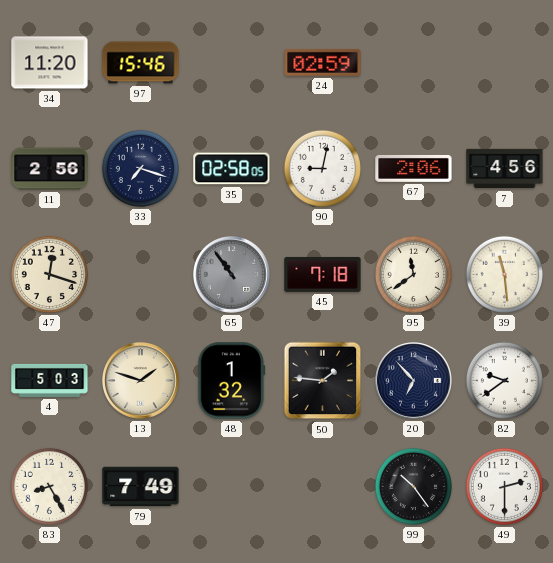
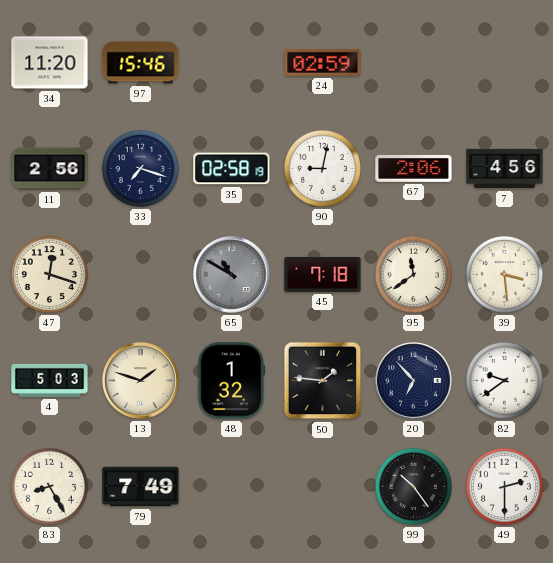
35: 02:58:05 -> 02:58:19
65: 10:54 -> 10:50
39: 11:29 -> 3:29
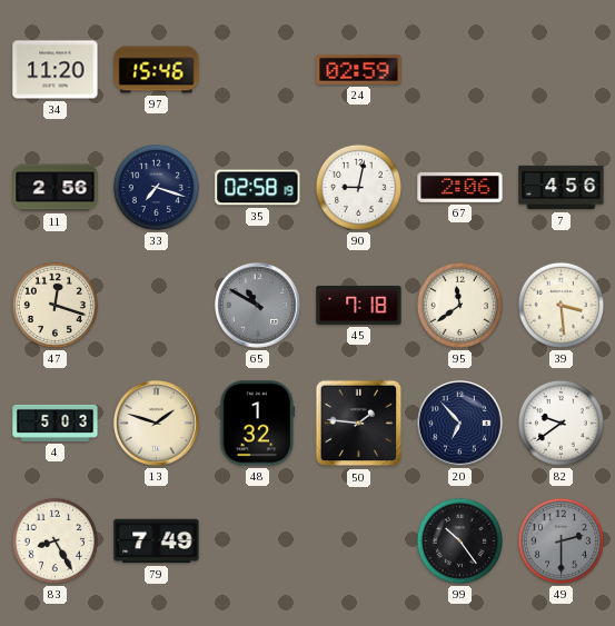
49 dial: white -> grey
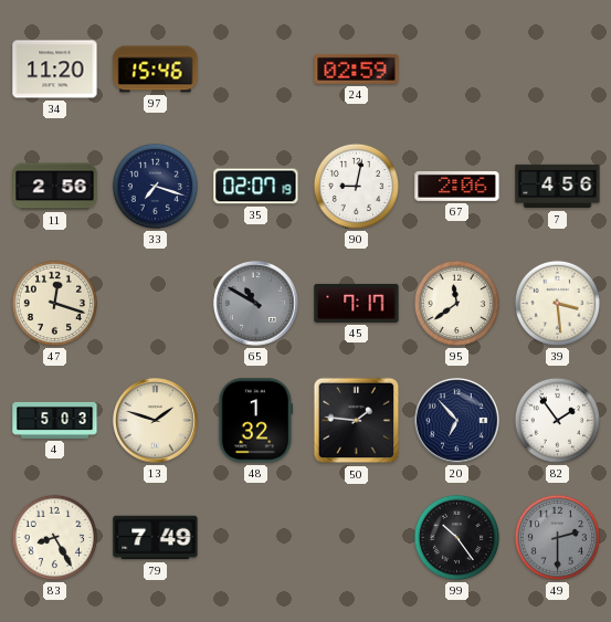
35: 02:58 -> 02:07
45: 7:18 -> 7:17
82: 9:39 -> 1:54
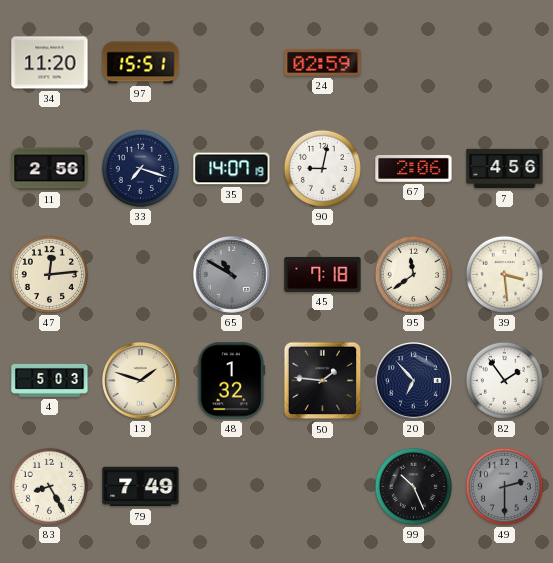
97: 15:46 -> 15:51
35: 02:07 -> 14:07
47: 12:18 -> 12:14
45: 7:17 -> 7:18
99: 10:24 -> 10:26
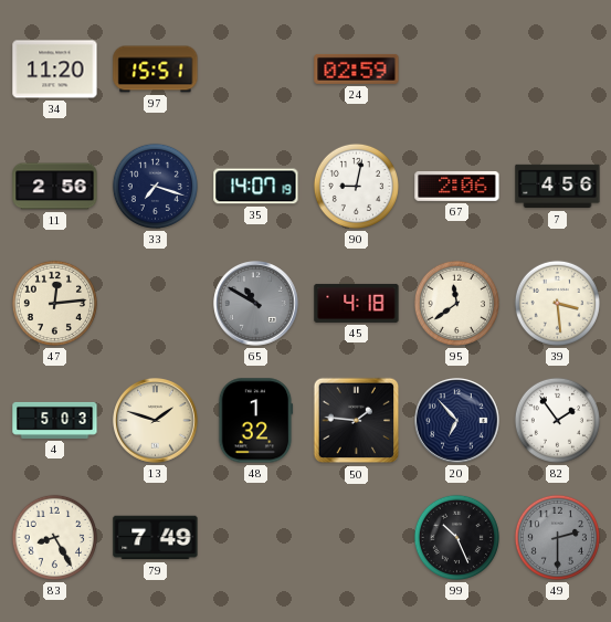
45: 7:18 -> 4:18
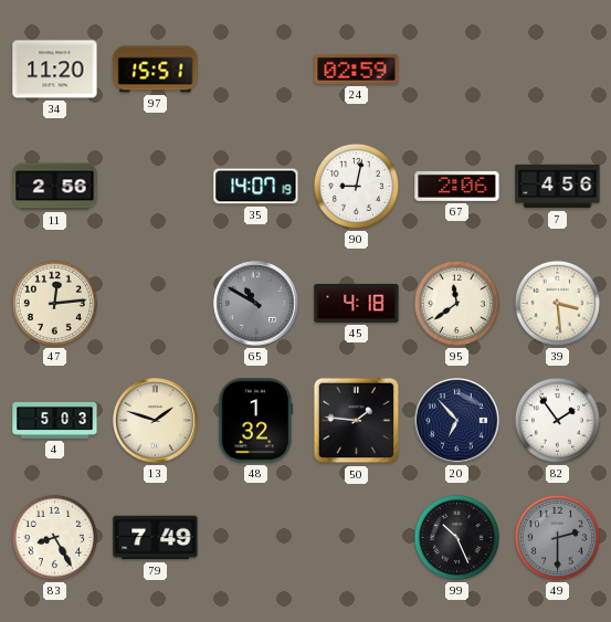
33: 7:18 -> none
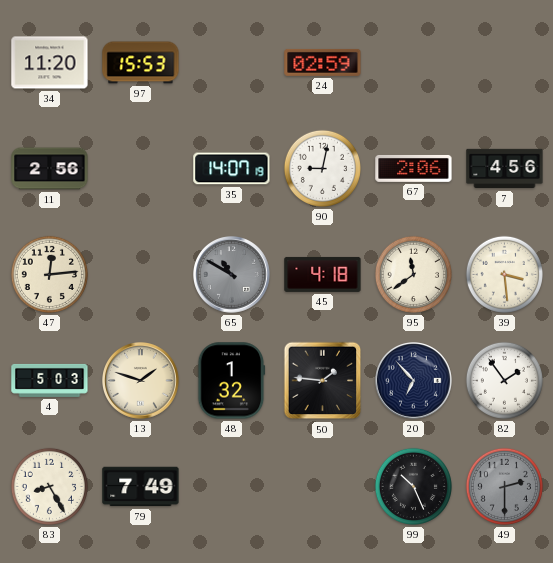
97: 15:51 -> 15:53
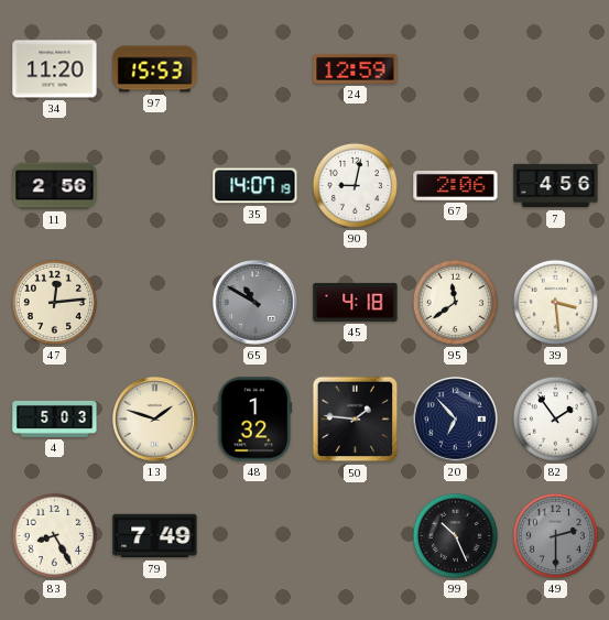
24: 02:59 -> 12:59
